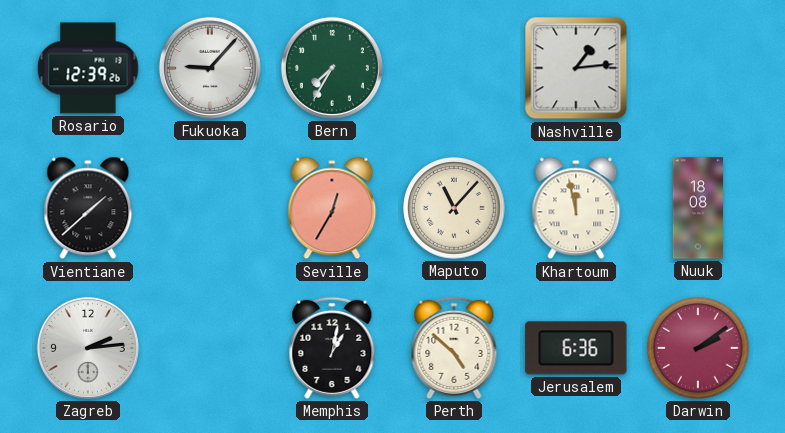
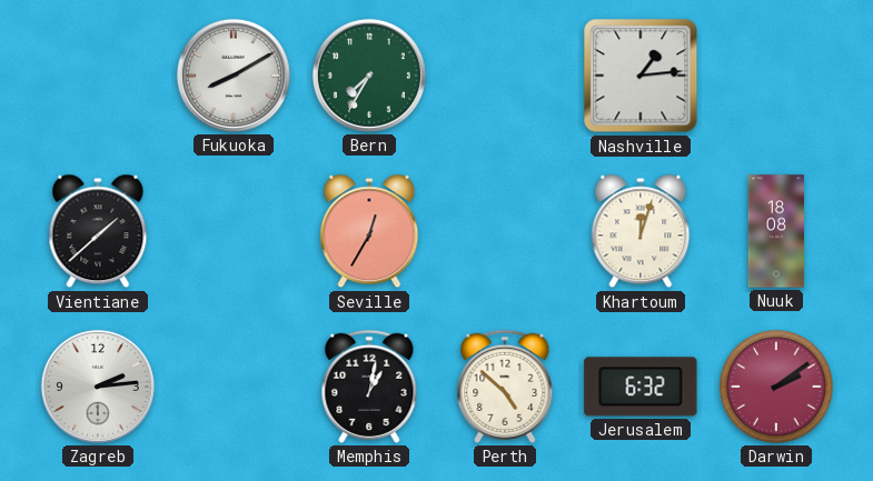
Rosario: 12:39 -> none
Fukuoka: 9:07 -> 8:10
Maputo: 11:07 -> none
Khartoum: 11:58 -> 12:03
Jerusalem: 6:36 -> 6:32
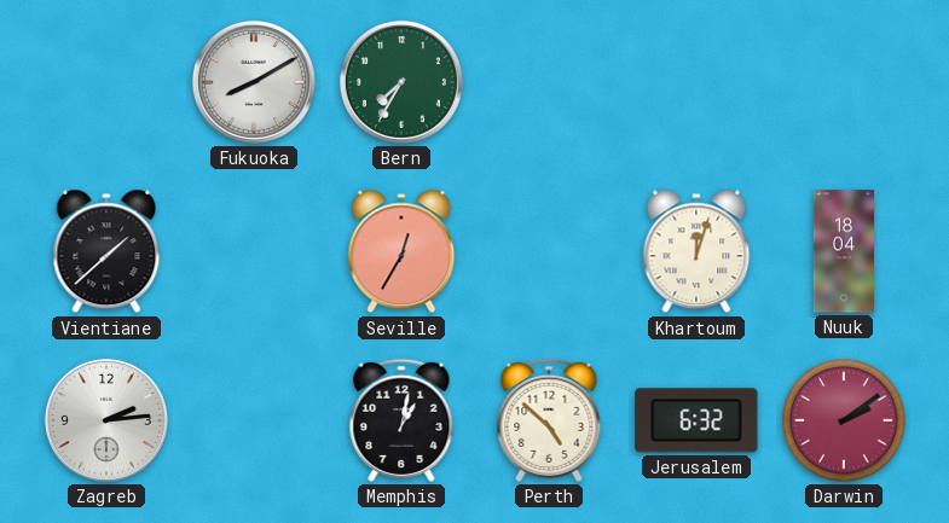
Nashville: 1:14 -> none
Nuuk: 18:08 -> 18:04
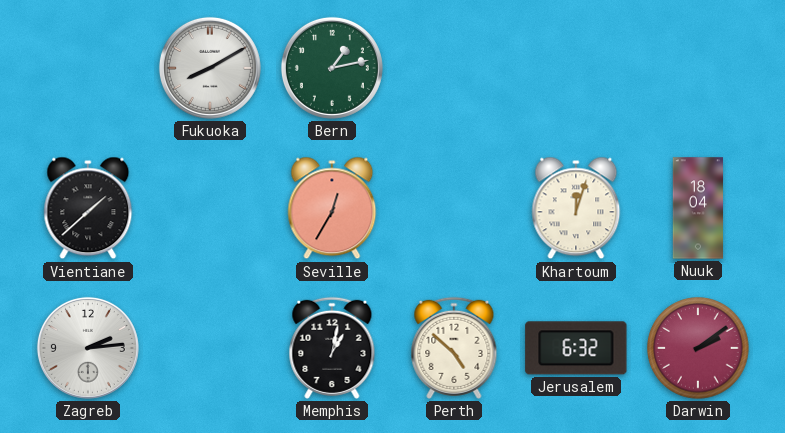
Bern: 7:35 -> 1:13
